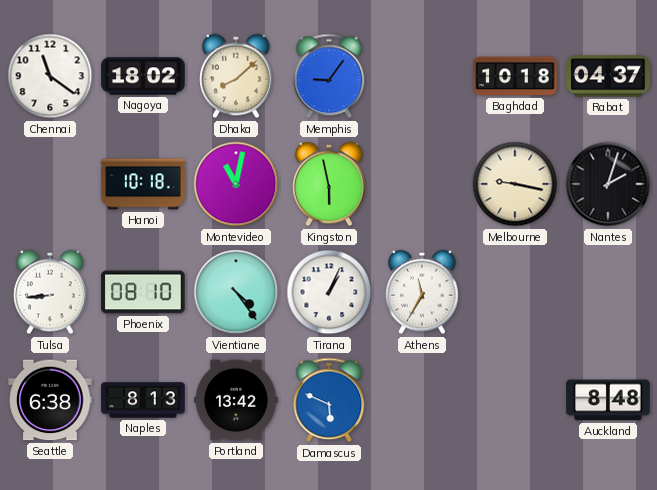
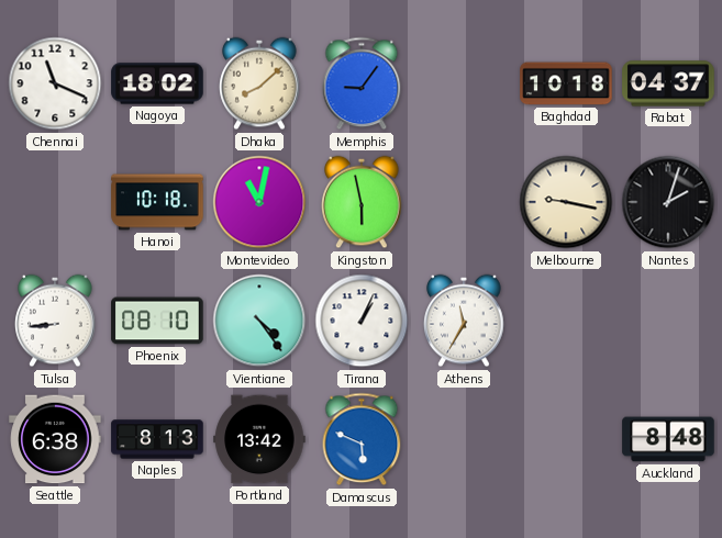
Chennai: 11:21 -> 11:19
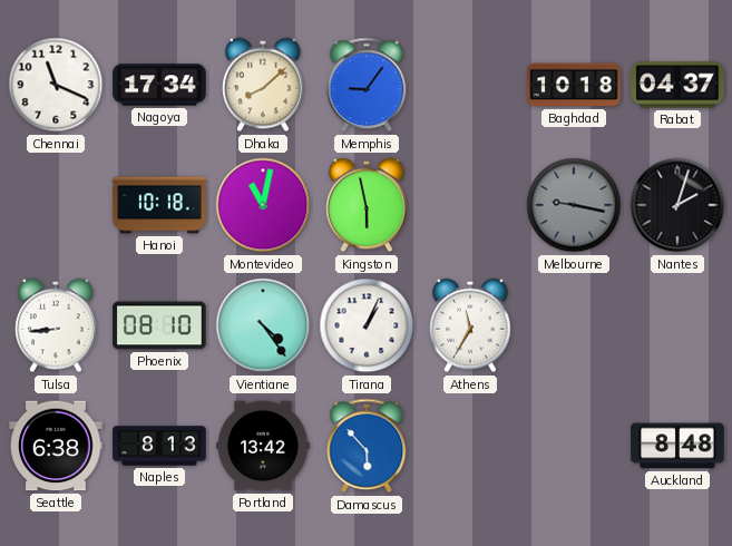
Nagoya: 18:02 -> 17:34
Melbourne dial: cream -> grey
Damascus: 5:49 -> 5:53
